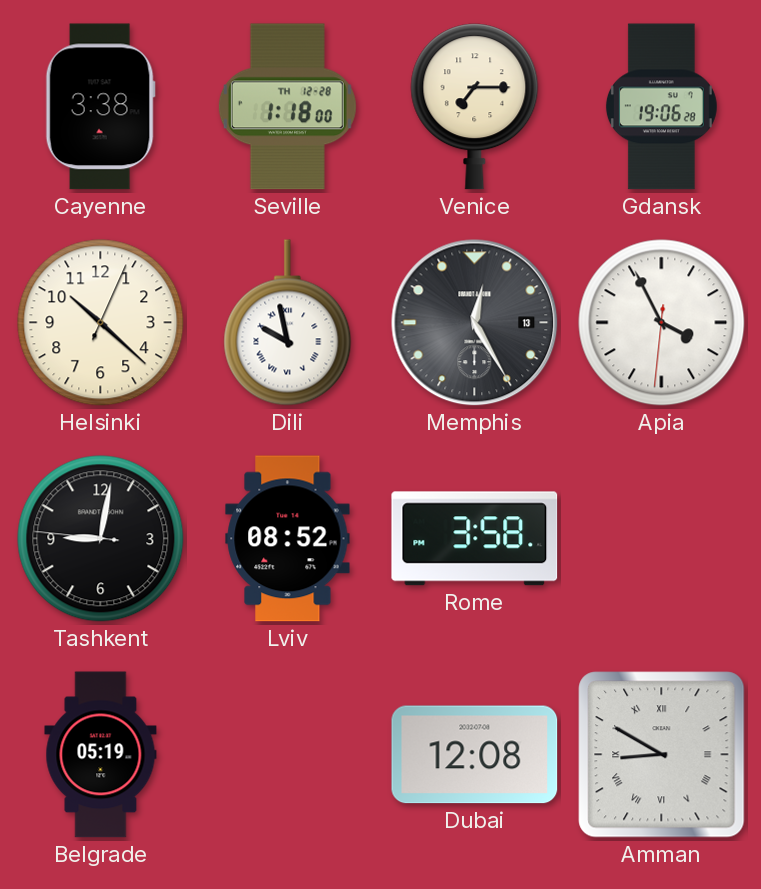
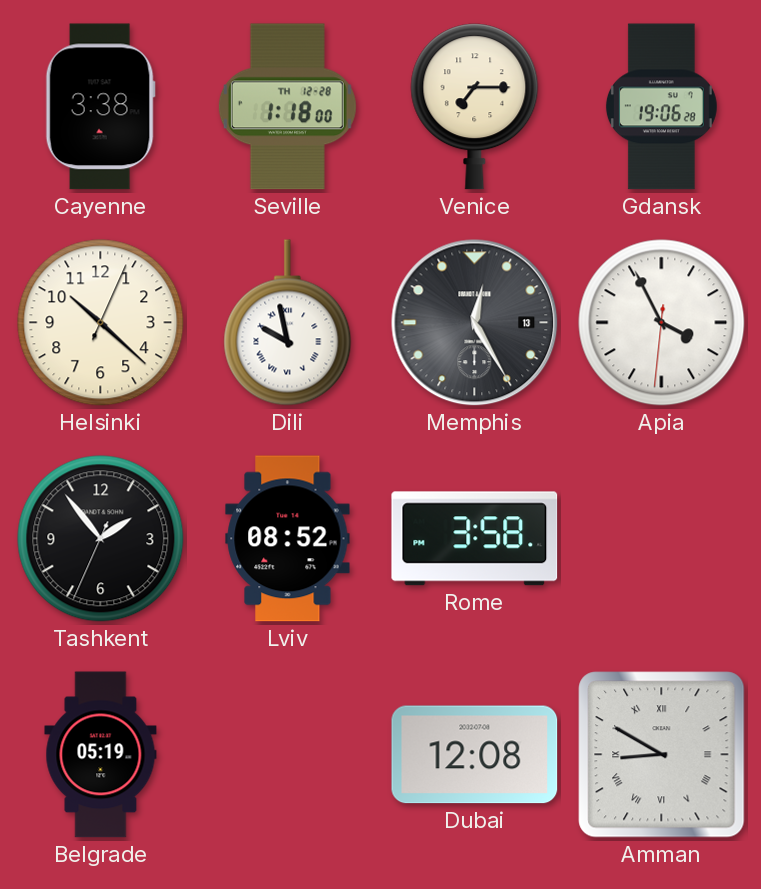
Tashkent: 9:01 -> 1:53
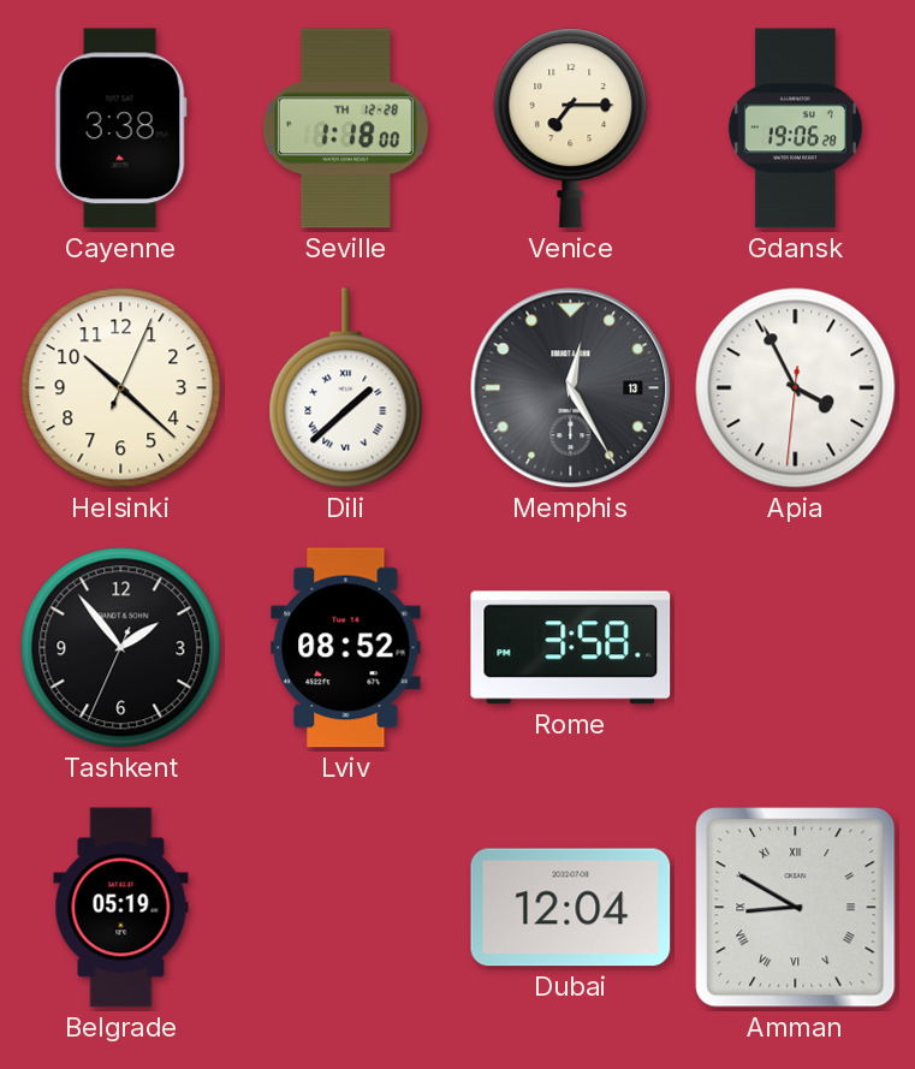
Dili: 9:58 -> 1:38
Dubai: 12:08 -> 12:04
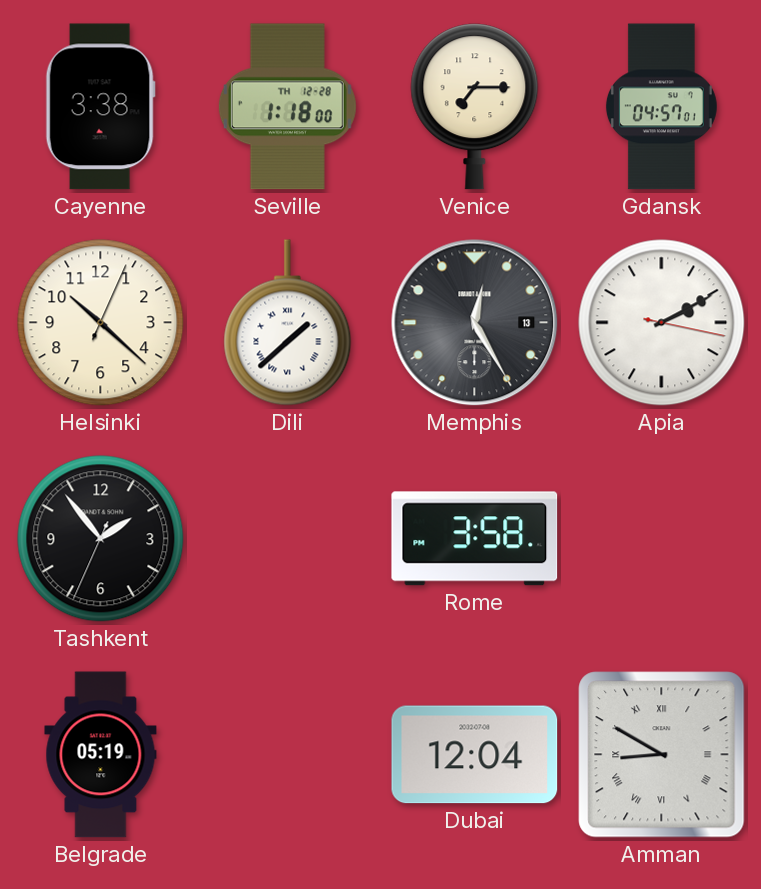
Gdansk: 19:06 -> 04:57
Apia: 3:55 -> 2:10
Lviv: 08:52 -> none
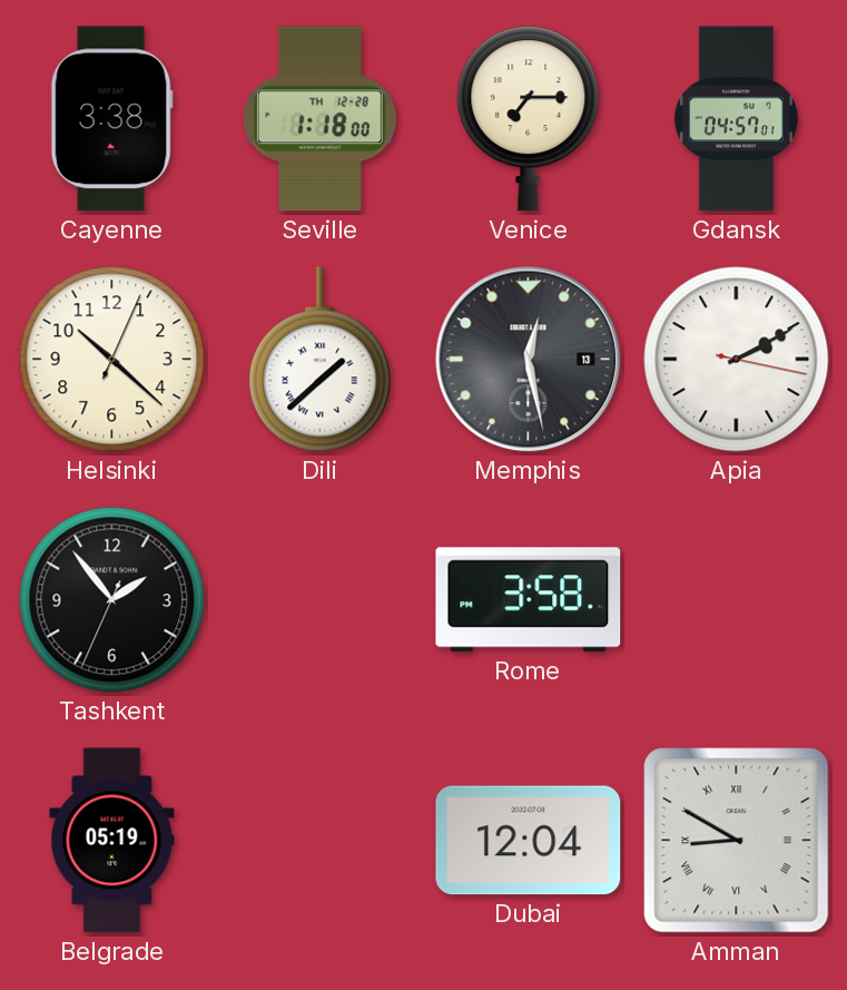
Memphis: 12:25 -> 12:28
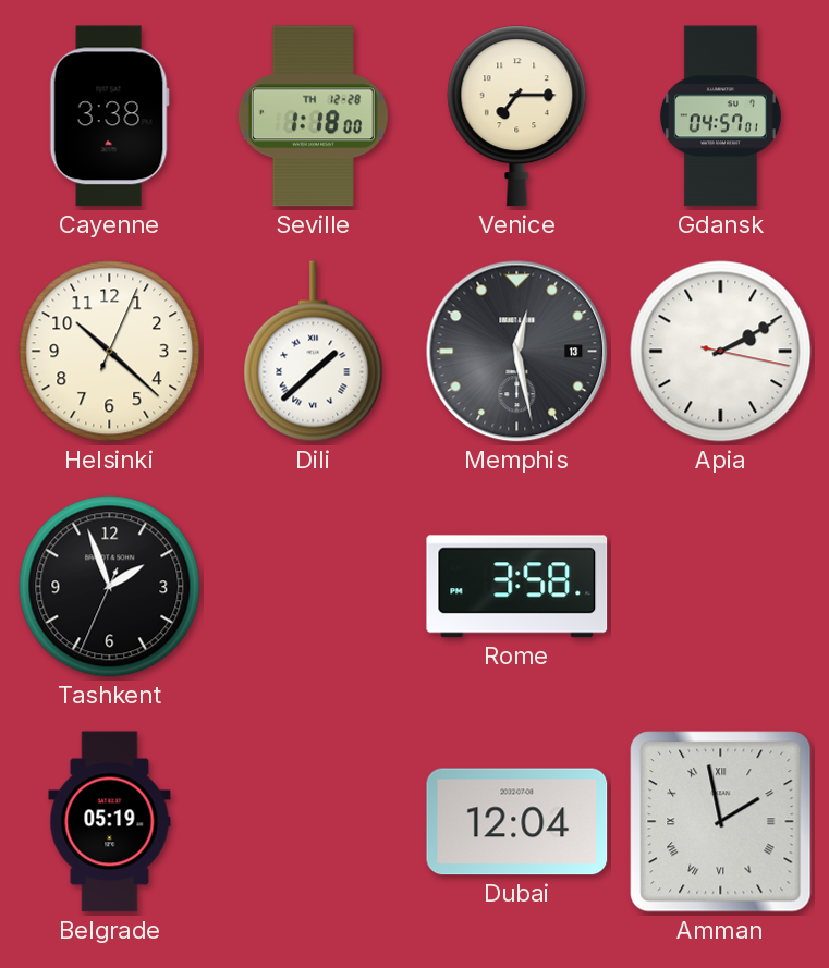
Tashkent: 1:53 -> 1:56
Amman: 8:50 -> 1:58
